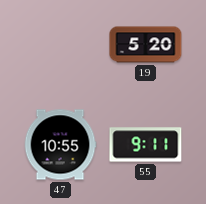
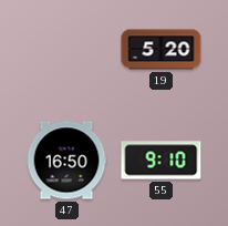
47: 10:55 -> 16:50
55: 9:11 -> 9:10
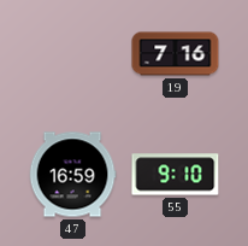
19: 5:20 -> 7:16
47: 16:50 -> 16:59
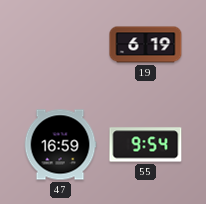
19: 7:16 -> 6:19
55: 9:10 -> 9:54
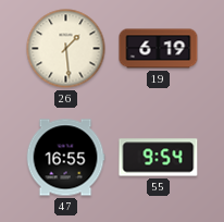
26: none -> 1:29
47: 16:59 -> 16:55
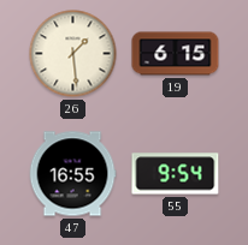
19: 6:19 -> 6:15
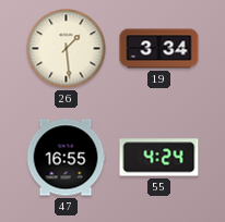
19: 6:15 -> 3:34
55: 9:54 -> 4:24
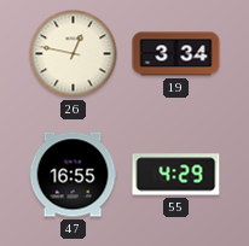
26: 1:29 -> 12:47
55: 4:24 -> 4:29
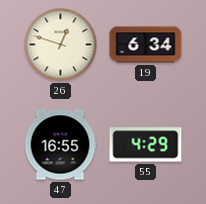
26: 12:47 -> 12:48
19: 3:34 -> 6:34
